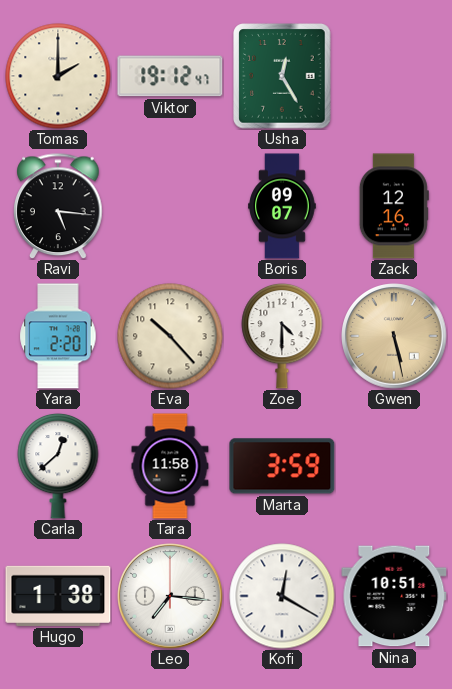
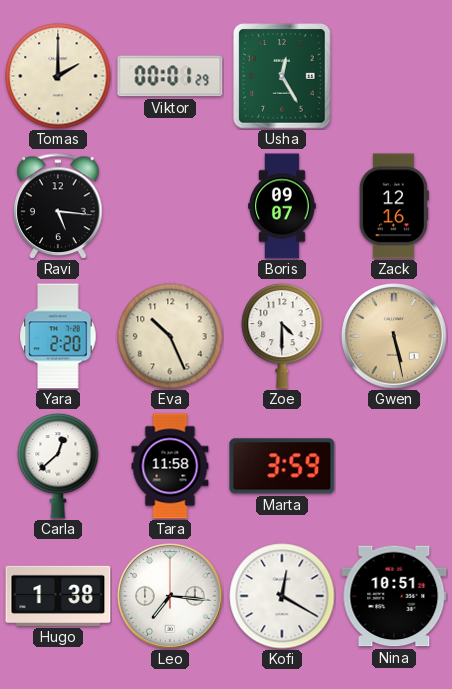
Viktor: 19:12 -> 00:01
Eva: 10:23 -> 10:26
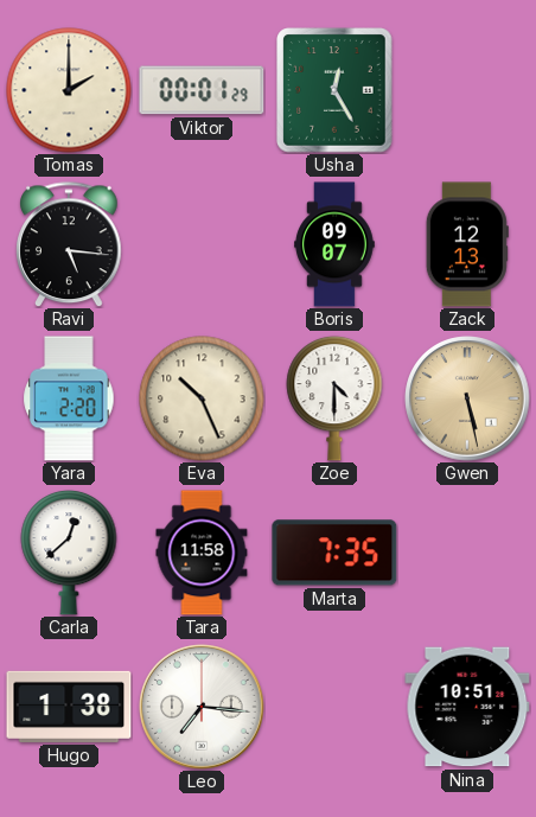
Zack: 12:16 -> 12:13
Marta: 3:59 -> 7:35
Kofi: 12:20 -> none
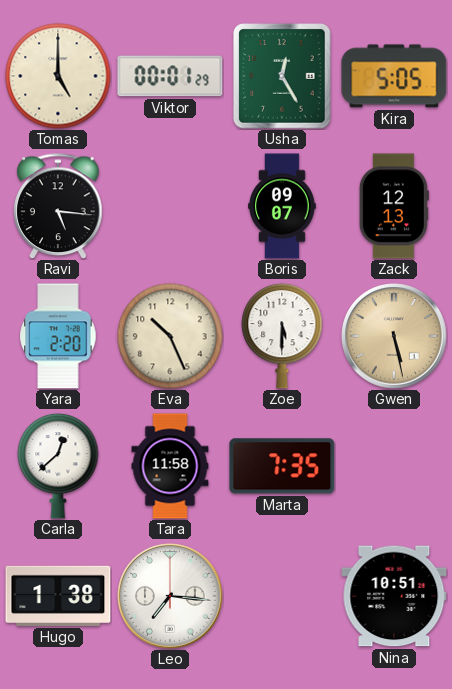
Tomas: 2:00 -> 5:00
Kira: none -> 5:05
Zoe: 4:30 -> 5:30
